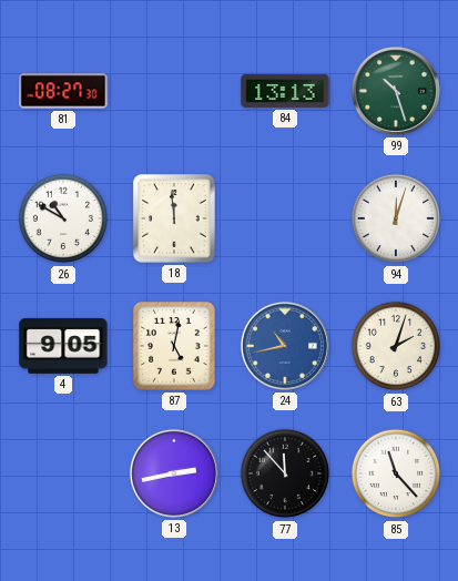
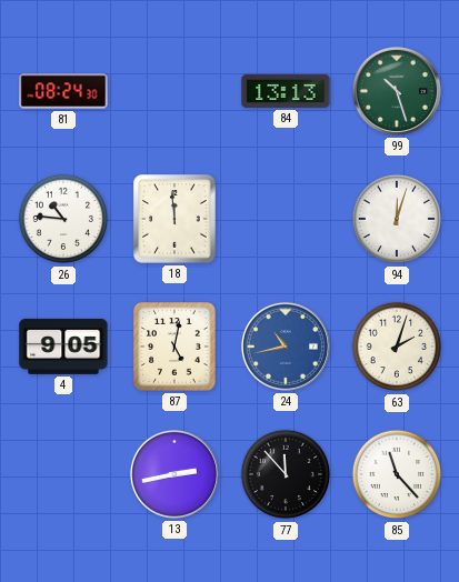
81: 08:27 -> 08:24
26: 10:50 -> 10:46
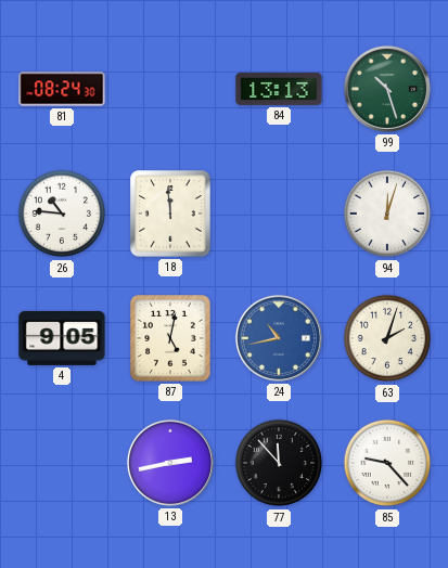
85: 11:23 -> 9:23
